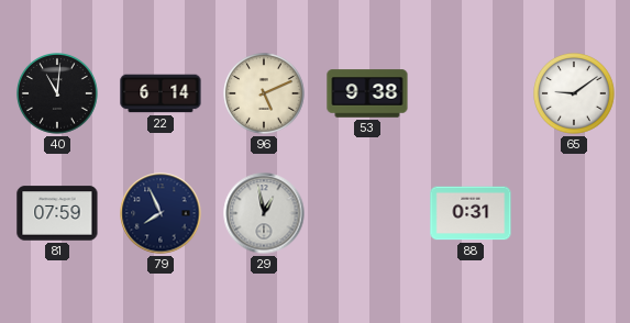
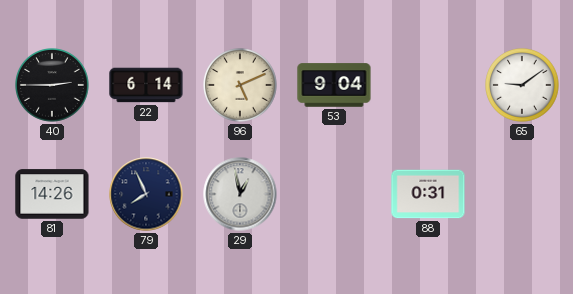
40: 11:01 -> 2:45
53: 9:38 -> 9:04
81: 07:59 -> 14:26
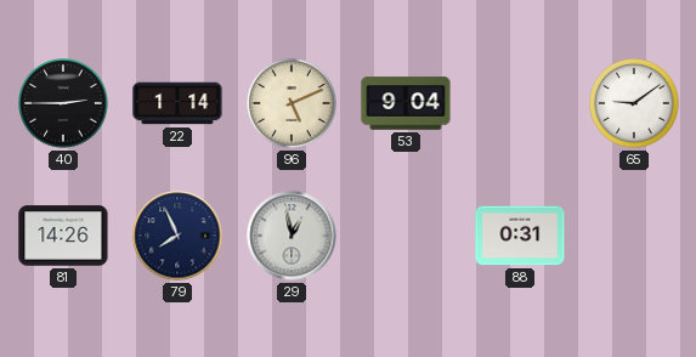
22: 6:14 -> 1:14
